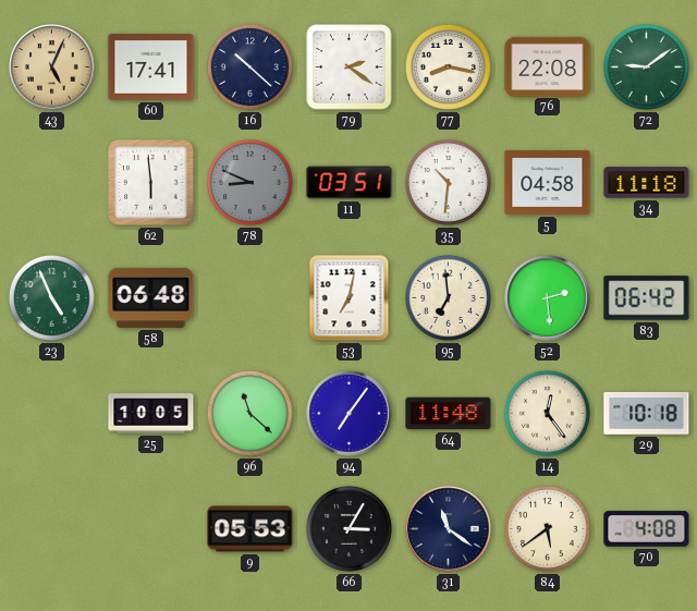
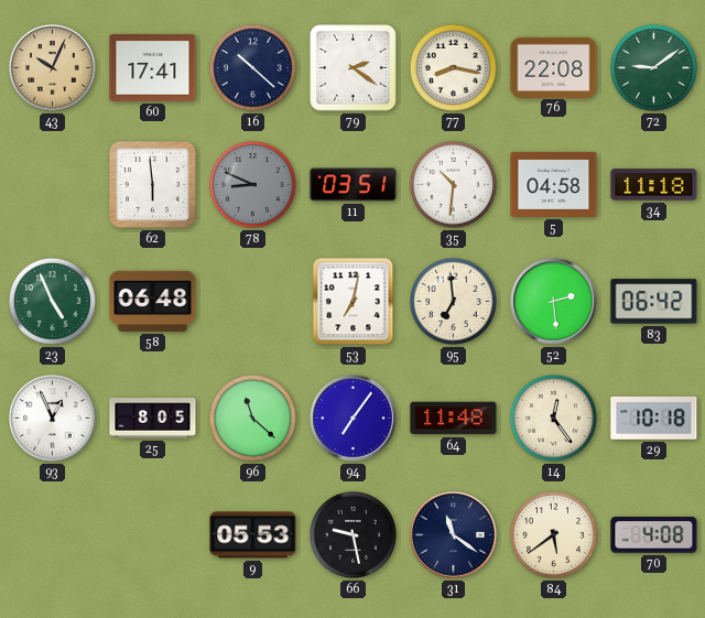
43: 5:04 -> 10:04
93: none -> 12:56
25: 10:05 -> 8:05
66: 3:05 -> 9:28
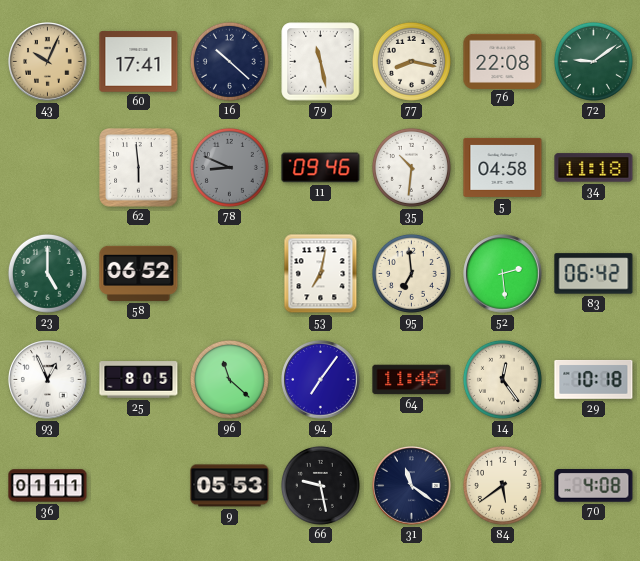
79: 2:21 -> 11:28
11: 03:51 -> 09:46
23: 4:56 -> 5:00
58: 06:48 -> 06:52
36: none -> 01:11
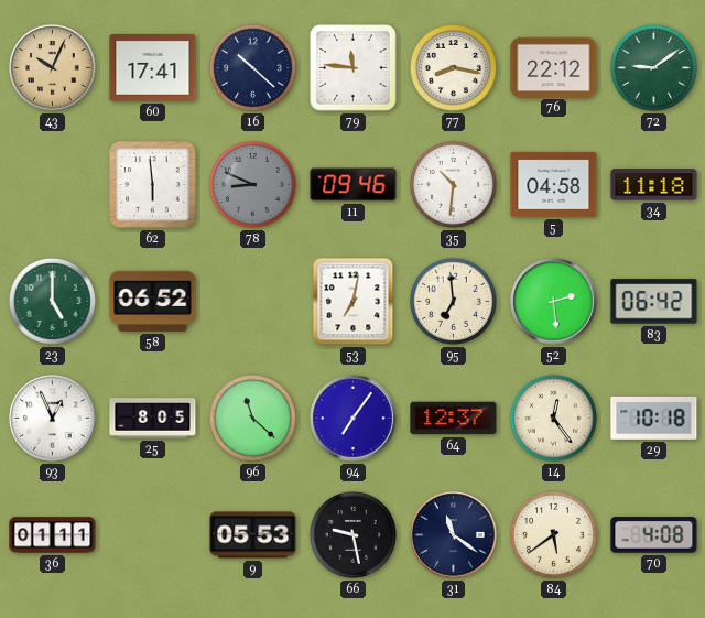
79: 11:28 -> 11:46
76: 22:08 -> 22:12
64: 11:48 -> 12:37
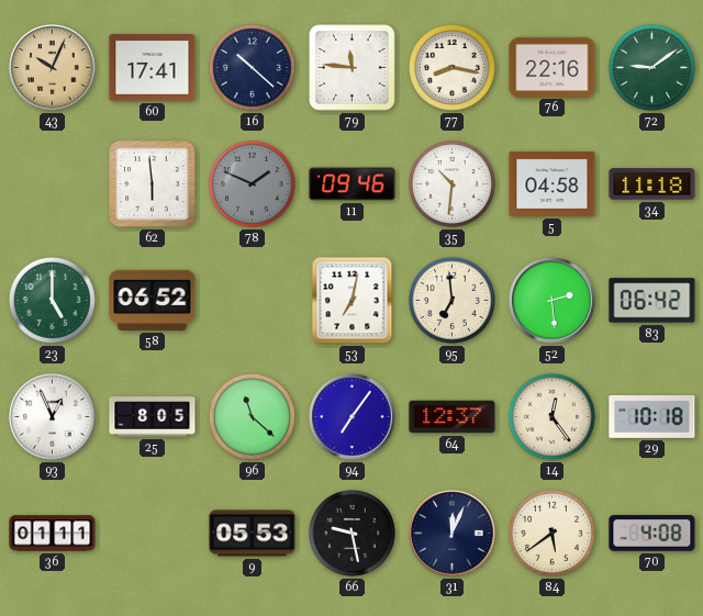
76: 22:12 -> 22:16
78: 8:49 -> 1:49
31: 11:21 -> 12:04
